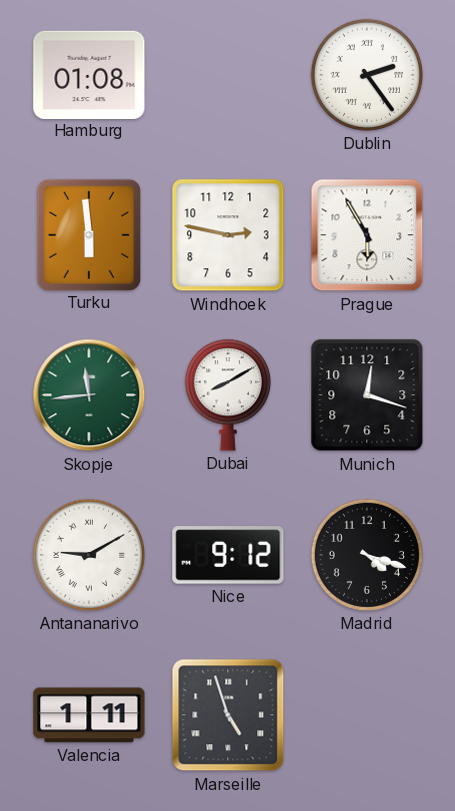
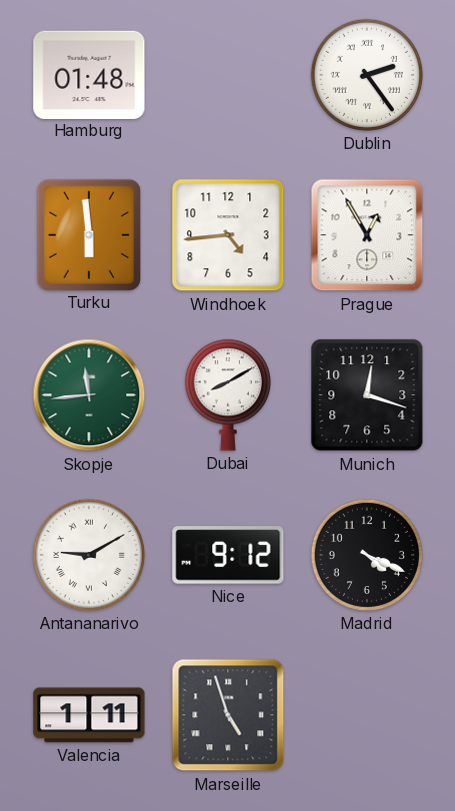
Hamburg: 01:08 -> 01:48
Windhoek: 2:47 -> 4:44
Prague: 5:55 -> 12:55
Madrid: 4:18 -> 4:19
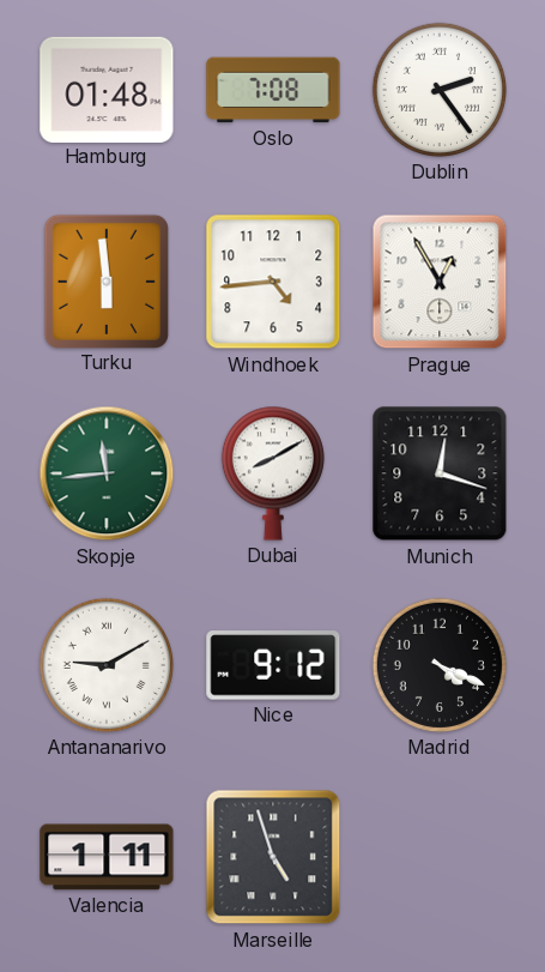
Oslo: none -> 7:08
